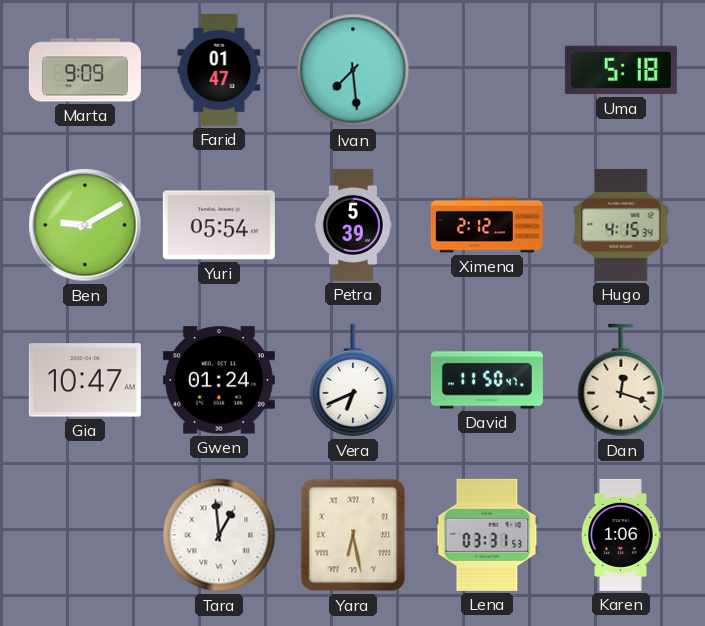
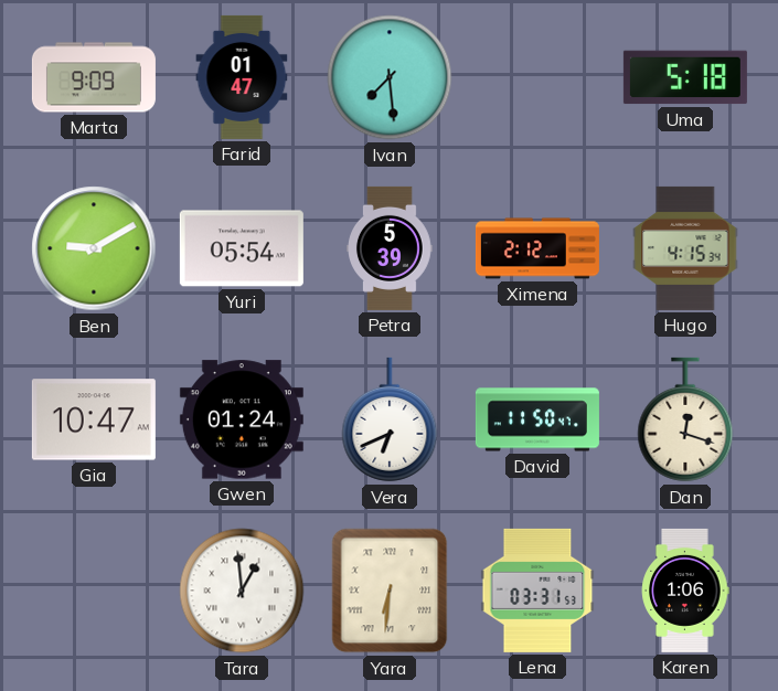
Yara: 6:28 -> 6:31
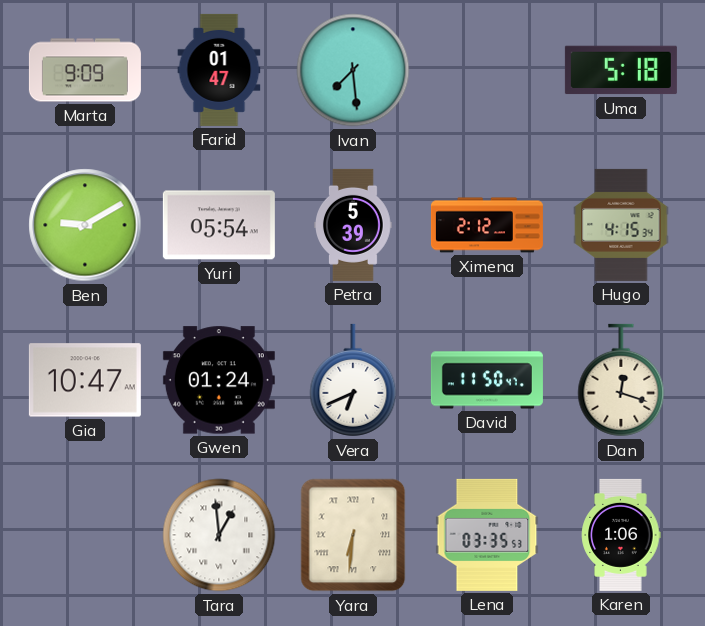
Lena: 03:31 -> 03:35
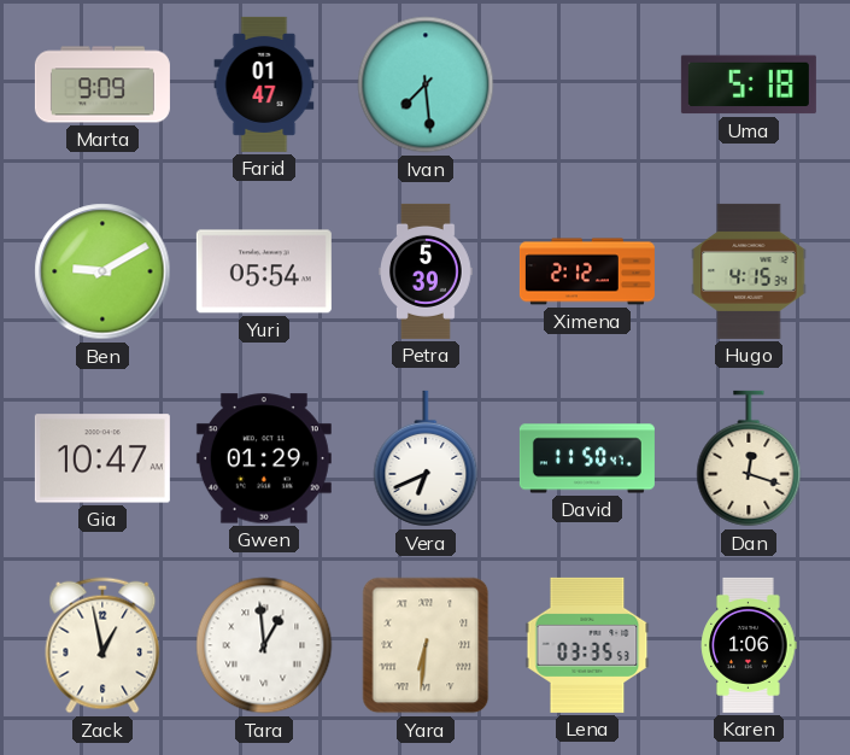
Gwen: 01:24 -> 01:29
Zack: none -> 12:58
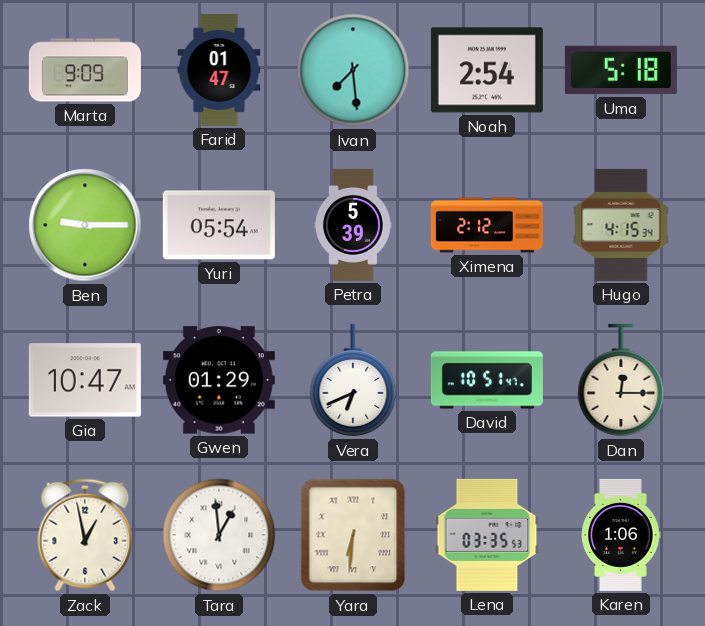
Noah: none -> 2:54
Ben: 9:10 -> 9:15
David: 11:50 -> 10:51
Dan: 12:18 -> 12:15
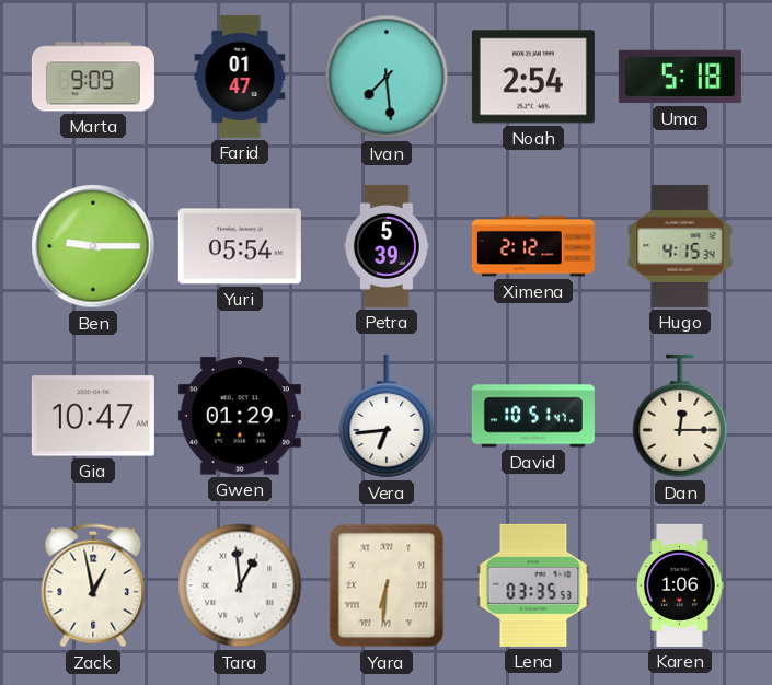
Vera: 6:41 -> 6:44
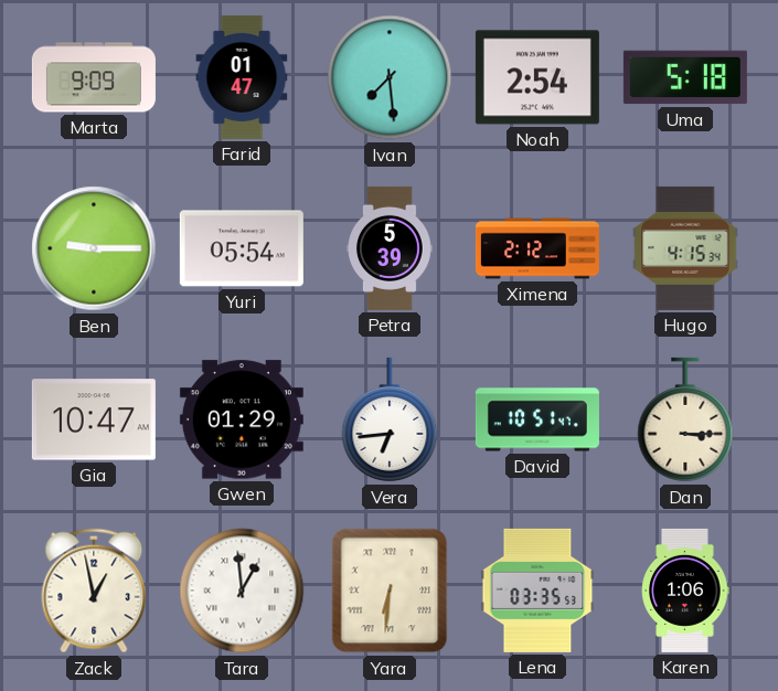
Dan: 12:15 -> 3:15
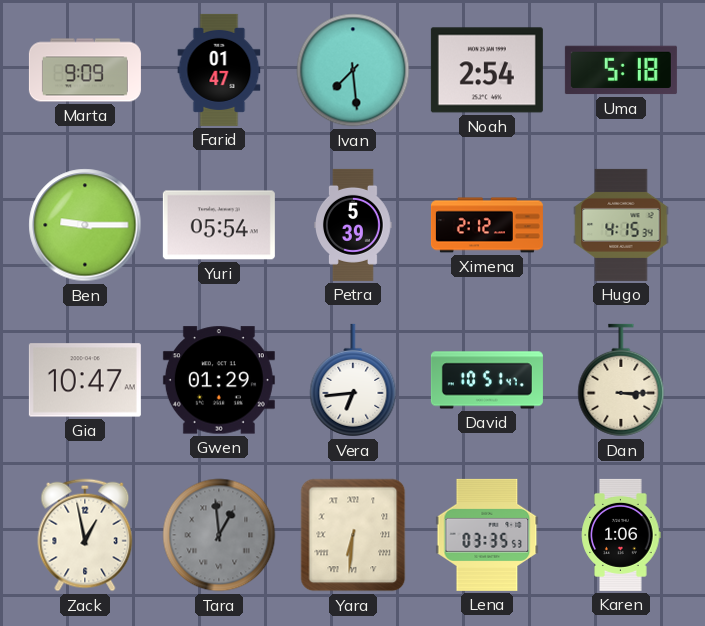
Tara dial: white -> grey
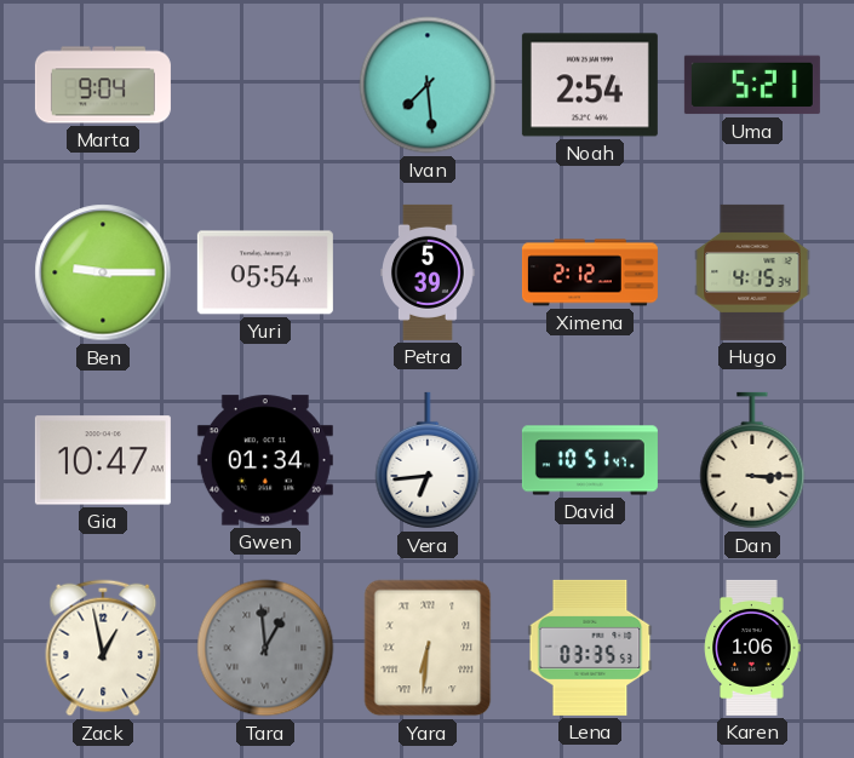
Marta: 9:09 -> 9:04
Farid: 01:47 -> none
Uma: 5:18 -> 5:21
Gwen: 01:29 -> 01:34
